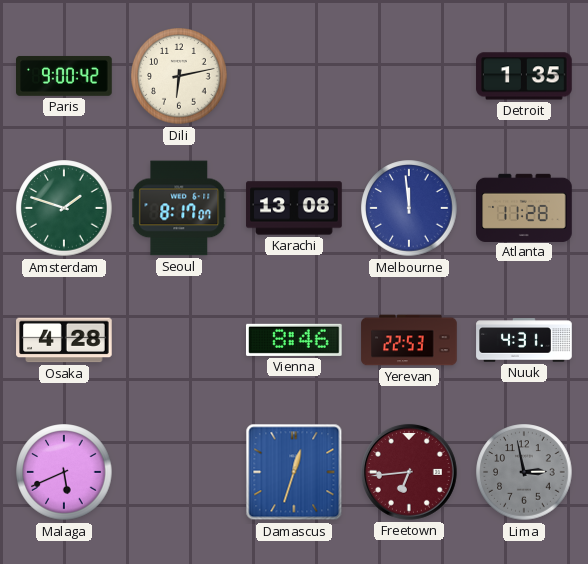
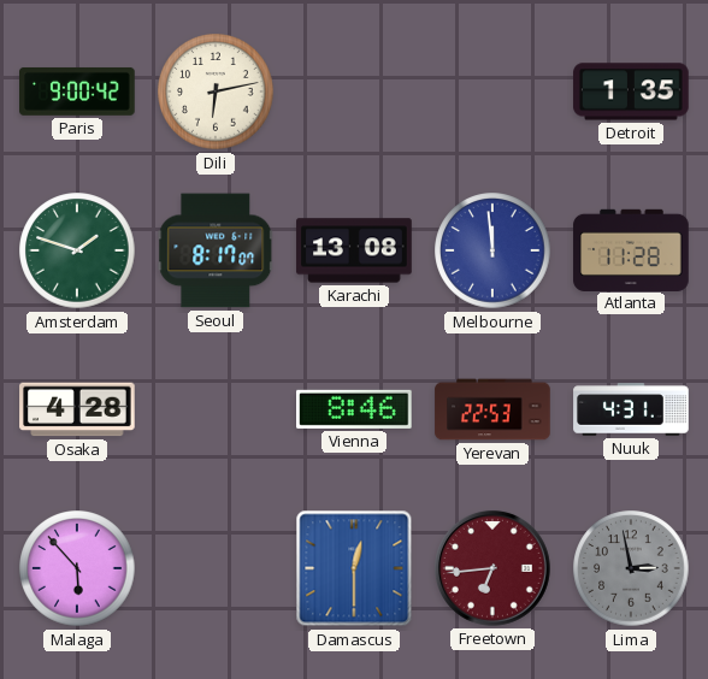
Malaga: 5:41 -> 5:53
Damascus: 12:33 -> 12:30
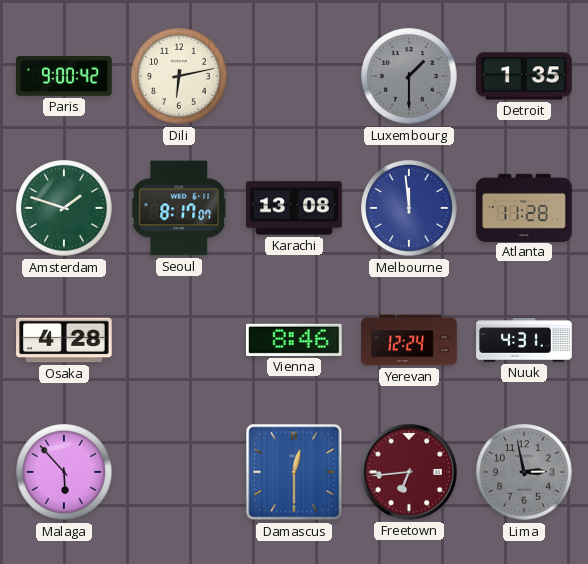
Luxembourg: none -> 1:30
Yerevan: 22:53 -> 12:24
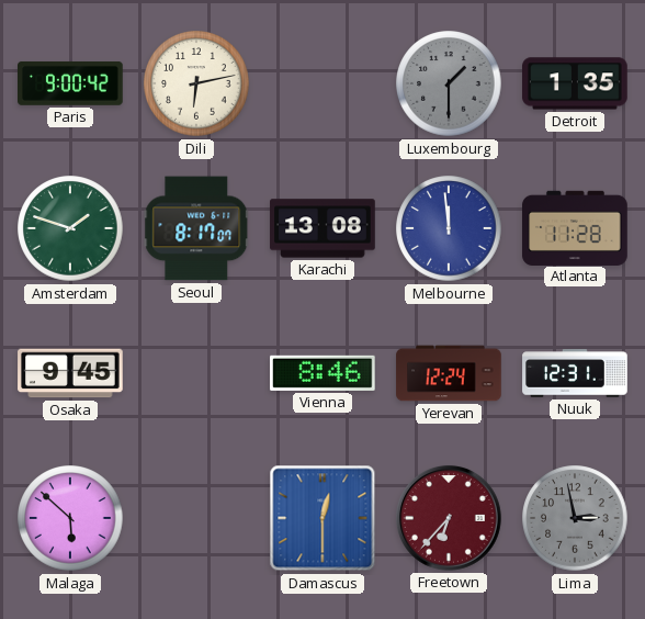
Osaka: 4:28 -> 9:45
Nuuk: 4:31 -> 12:31
Malaga: 5:53 -> 5:52
Freetown: 6:44 -> 6:37
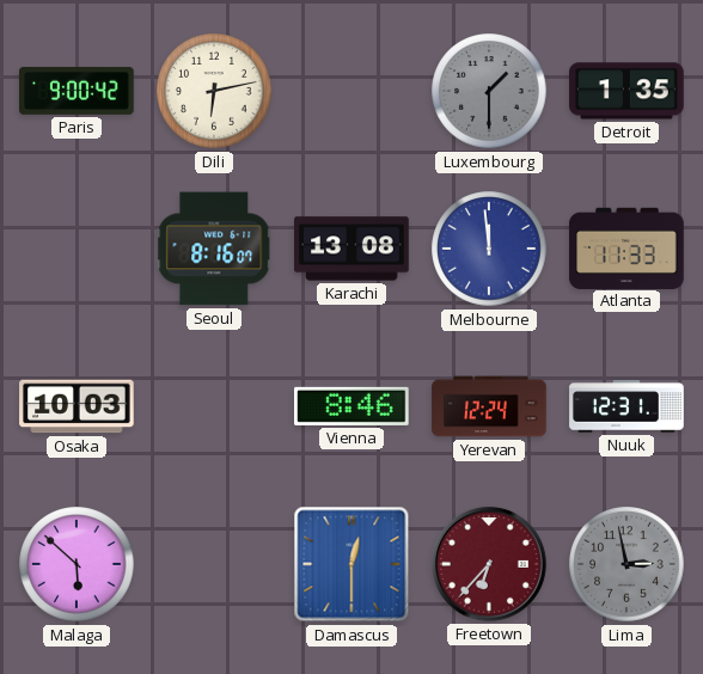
Amsterdam: 1:48 -> none
Seoul: 8:17 -> 8:16
Atlanta: 11:28 -> 11:33
Osaka: 9:45 -> 10:03
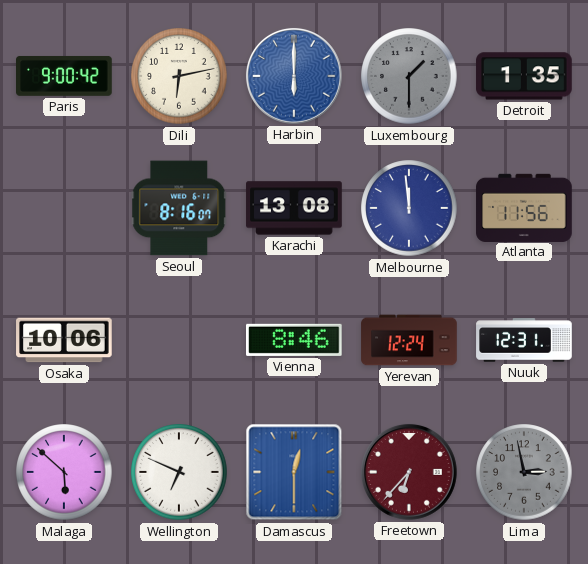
Harbin: none -> 6:00
Atlanta: 11:33 -> 11:56
Osaka: 10:03 -> 10:06
Wellington: none -> 6:49
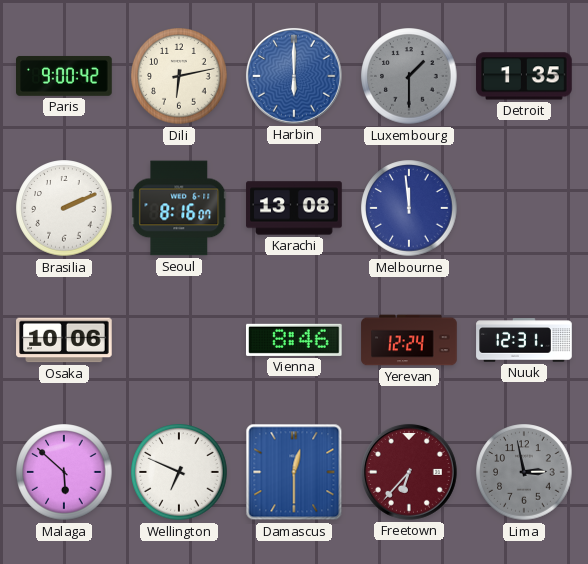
Brasilia: none -> 2:11
Atlanta: 11:56 -> none
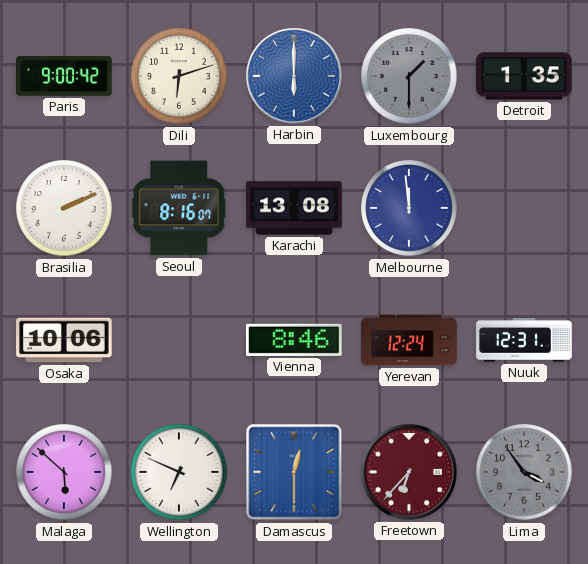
Dili: 6:13 -> 6:12
Lima: 2:58 -> 3:54
